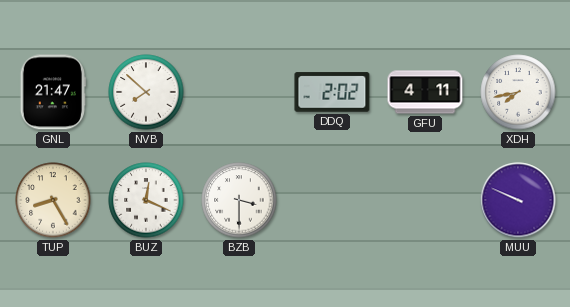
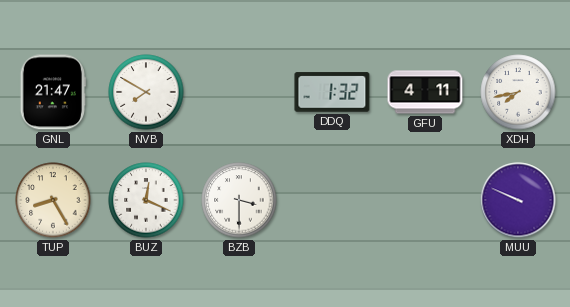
NVB: 7:52 -> 7:50
DDQ: 2:02 -> 1:32
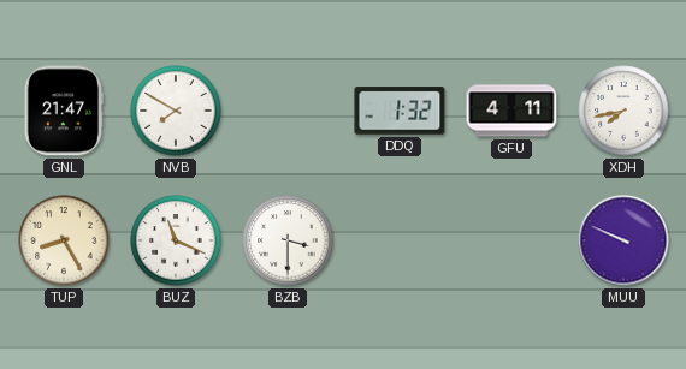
BUZ: 12:19 -> 11:19
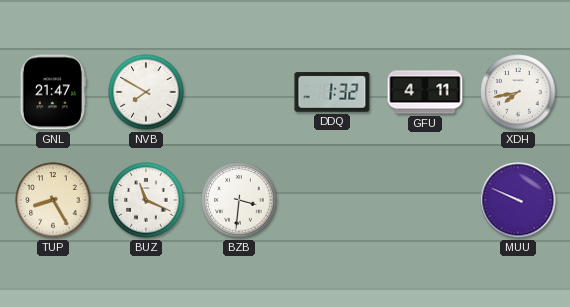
BZB: 3:30 -> 3:31
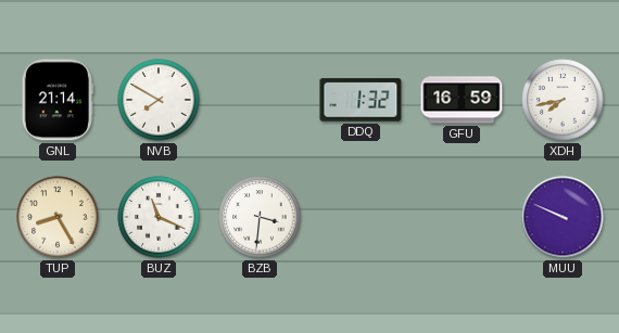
GNL: 21:47 -> 21:14
GFU: 4:11 -> 16:59
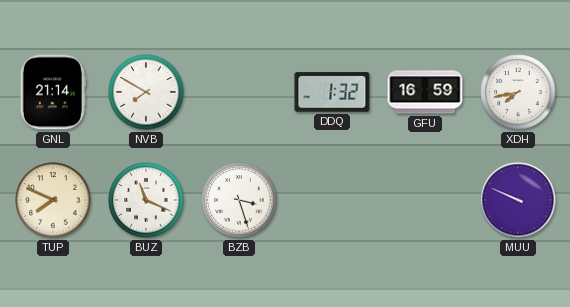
TUP: 8:25 -> 7:49
BZB: 3:31 -> 3:27
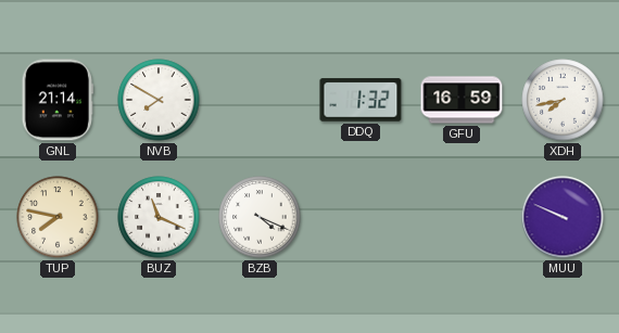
TUP: 7:49 -> 7:47
BZB: 3:27 -> 4:19
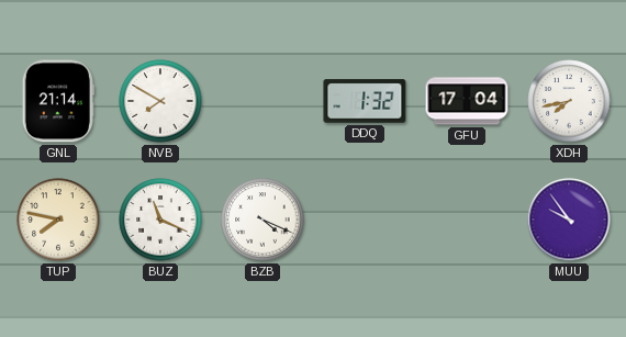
GFU: 16:59 -> 17:04
MUU: 9:49 -> 9:54
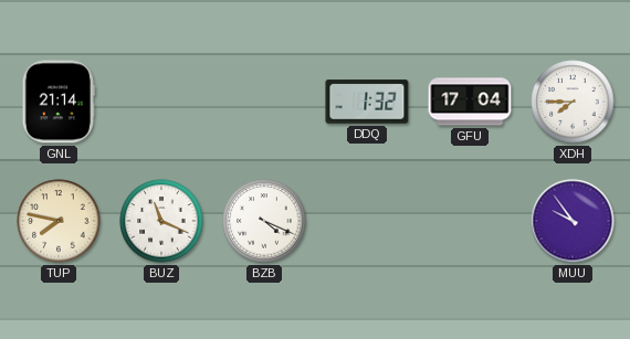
NVB: 7:50 -> none
XDH: 7:43 -> 7:45
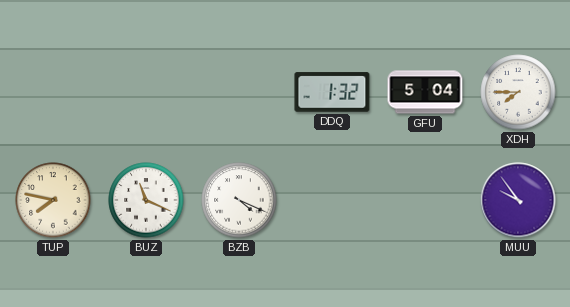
GNL: 21:14 -> none
GFU: 17:04 -> 5:04
